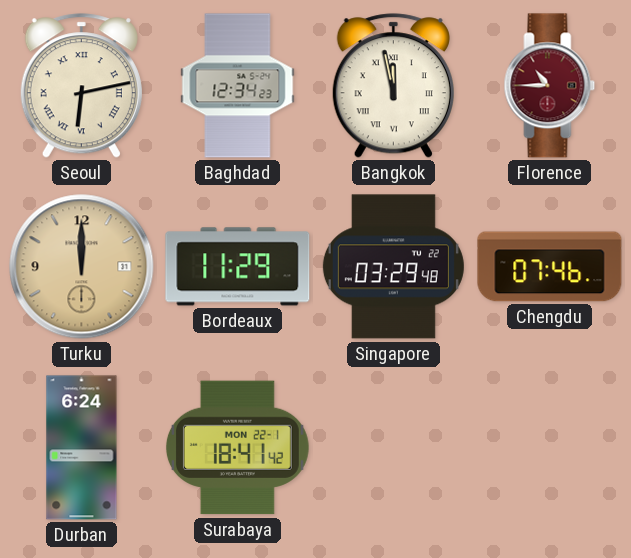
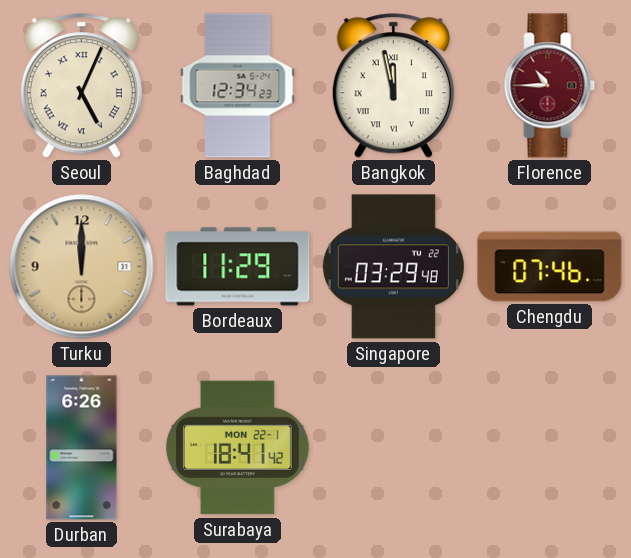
Seoul: 6:13 -> 5:04
Durban: 6:24 -> 6:26
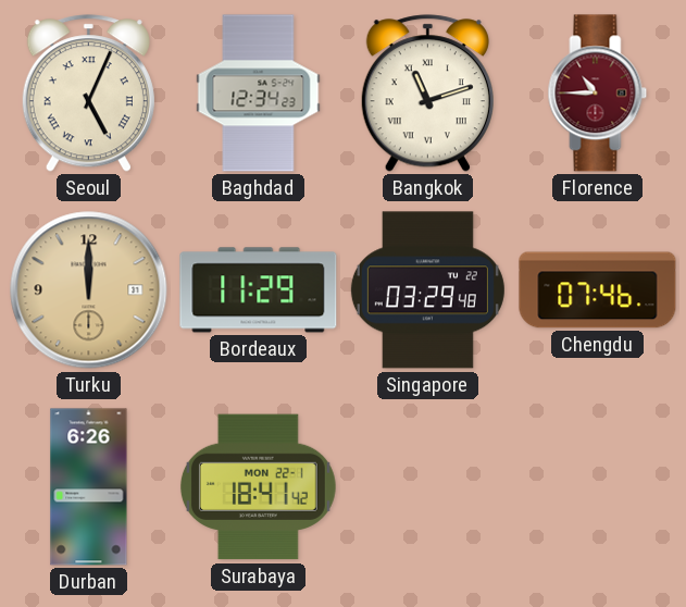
Bangkok: 11:58 -> 11:12
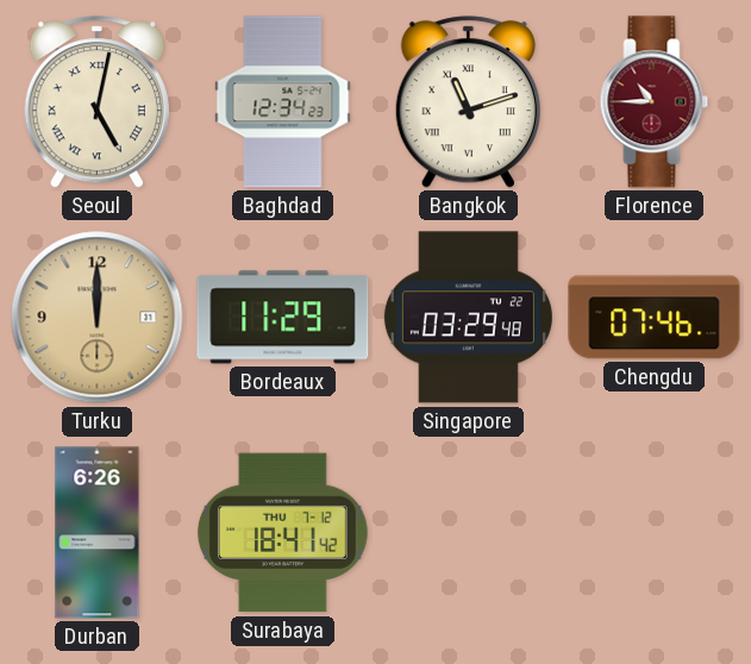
Seoul: 5:04 -> 5:02
Surabaya date: MON 22-1 -> THU 7-12
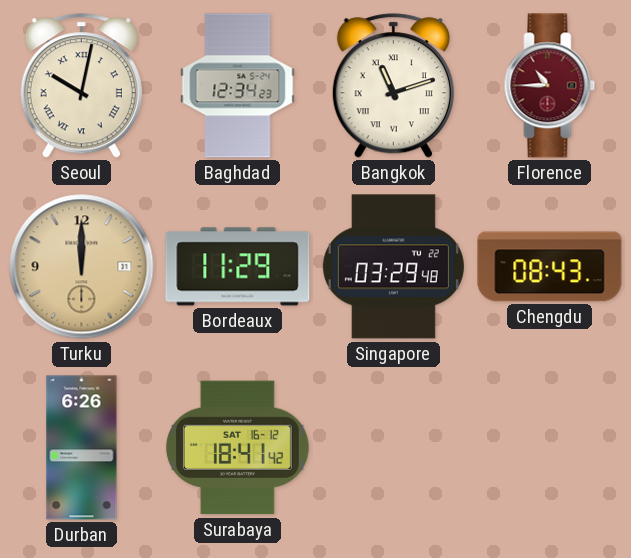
Seoul: 5:02 -> 10:02
Chengdu: 07:46 -> 08:43
Surabaya date: THU 7-12 -> SAT 16-12
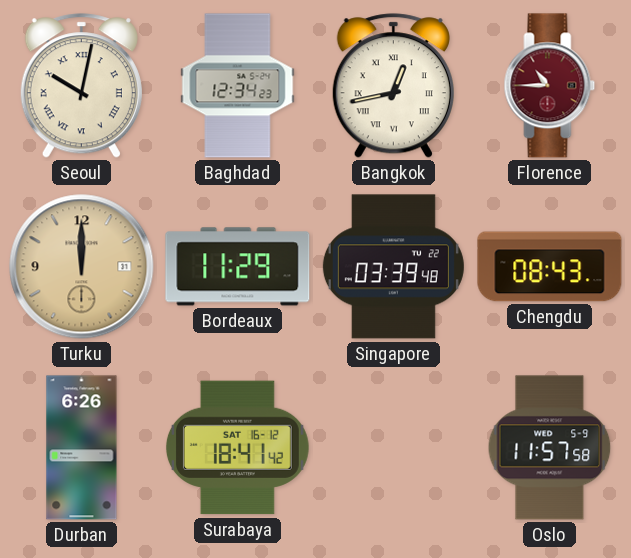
Bangkok: 11:12 -> 12:43
Singapore: 03:29 -> 03:39
Oslo: none -> 11:57
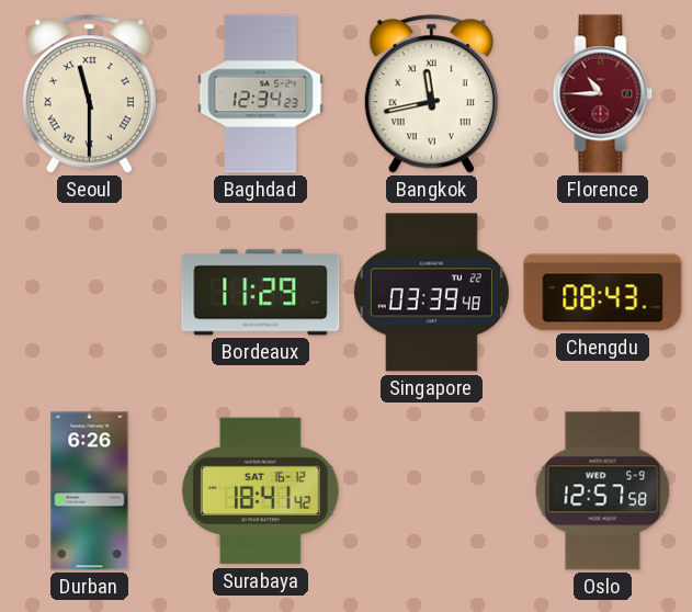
Seoul: 10:02 -> 11:30
Bangkok: 12:43 -> 11:43
Turku: 12:00 -> none
Oslo: 11:57 -> 12:57
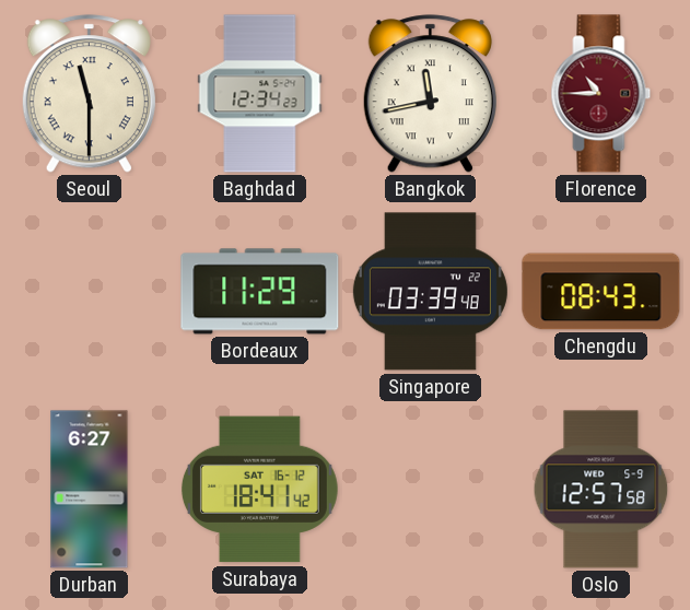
Durban: 6:26 -> 6:27
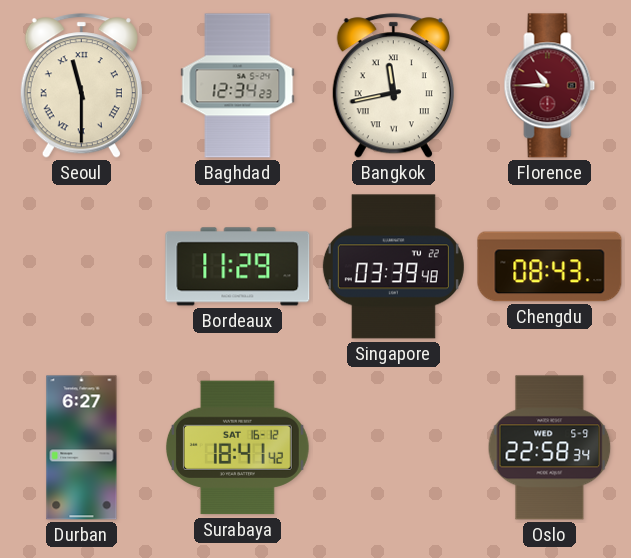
Oslo: 12:57 -> 22:58
